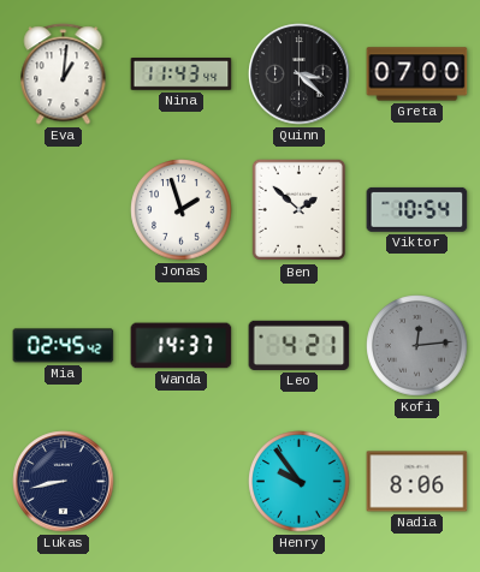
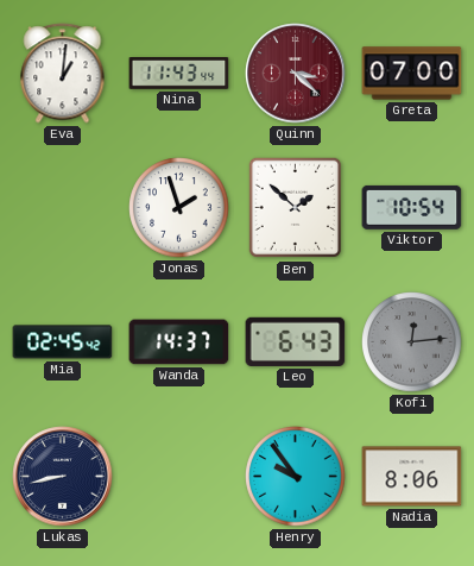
Quinn dial: black -> burgundy
Leo: 4:21 -> 6:43
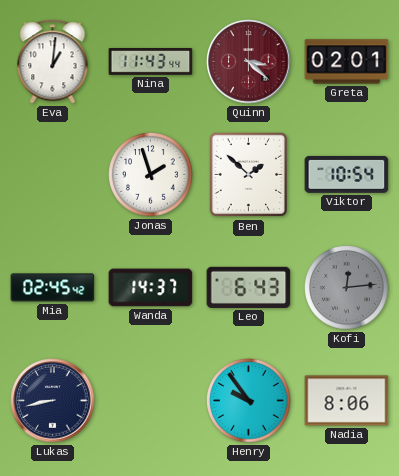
Greta: 07:00 -> 02:01
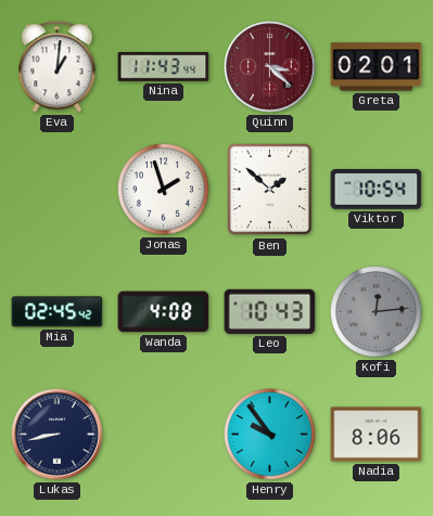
Wanda: 14:37 -> 4:08
Leo: 6:43 -> 10:43
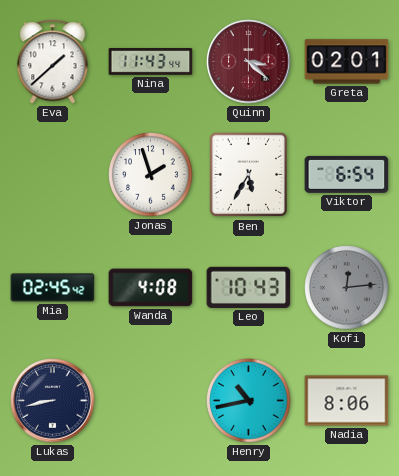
Eva: 1:01 -> 1:38
Ben: 1:52 -> 5:35
Viktor: 10:54 -> 6:54
Henry: 9:54 -> 10:43
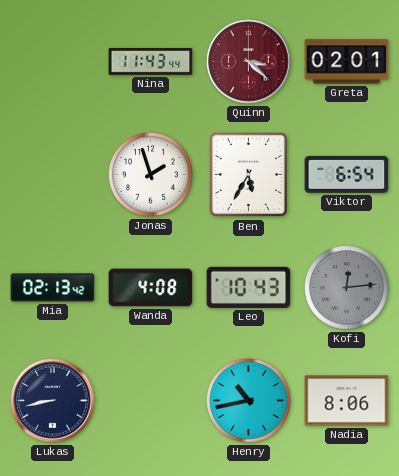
Eva: 1:38 -> none
Mia: 02:45 -> 02:13
